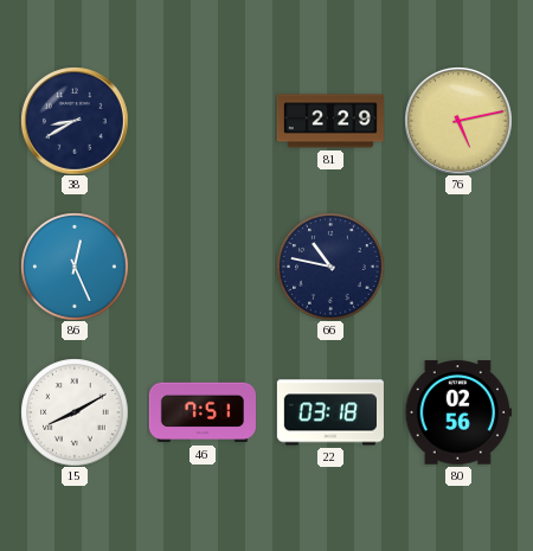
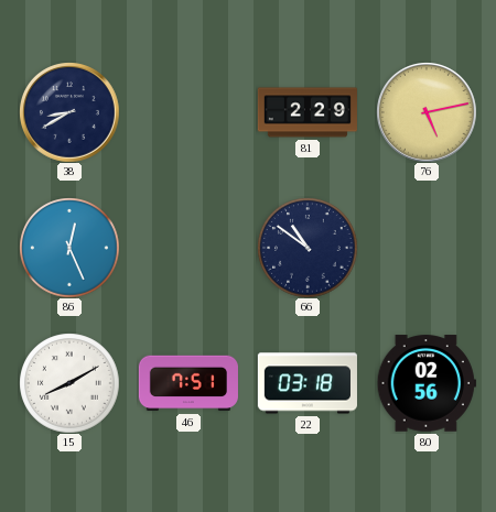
66: 10:47 -> 10:51
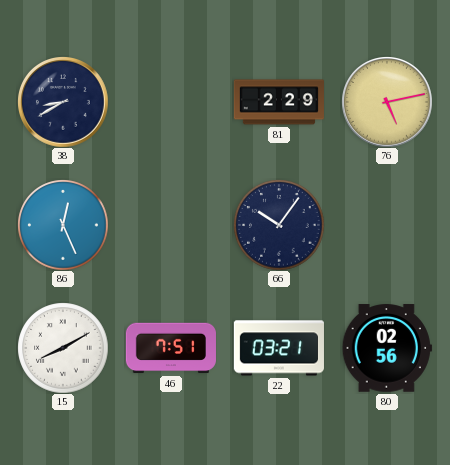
66: 10:51 -> 10:06
22: 03:18 -> 03:21
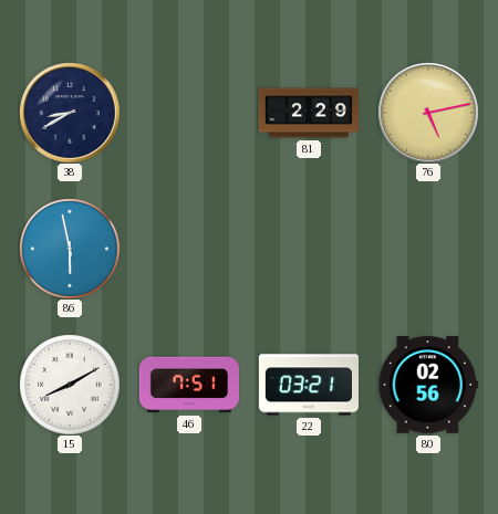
86: 12:26 -> 5:58
66: 10:06 -> none
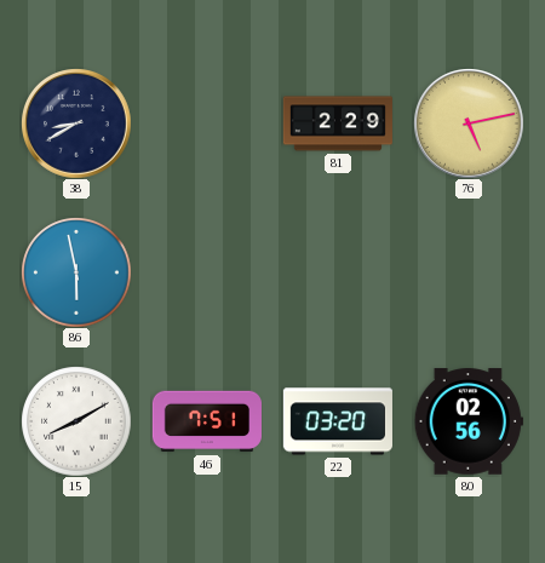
22: 03:21 -> 03:20
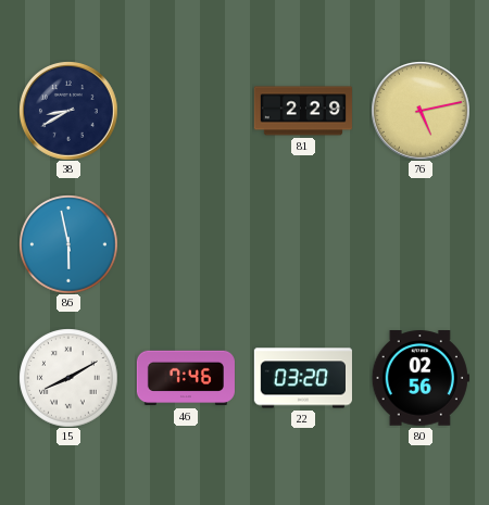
46: 7:51 -> 7:46
